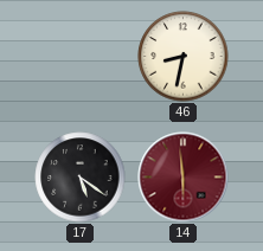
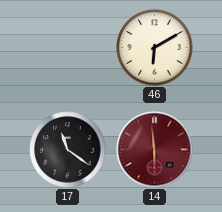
46: 8:32 -> 6:10
17: 5:21 -> 11:21
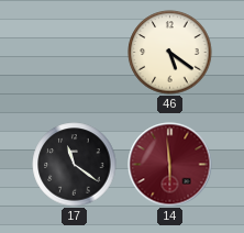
46: 6:10 -> 5:21
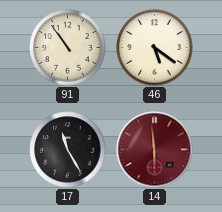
91: none -> 10:54
17: 11:21 -> 11:25
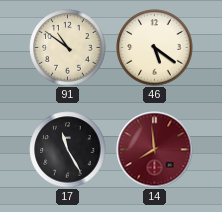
91: 10:54 -> 10:51
14: 5:59 -> 7:59
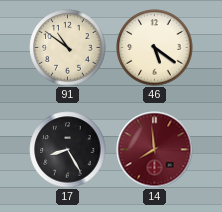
17: 11:25 -> 8:25
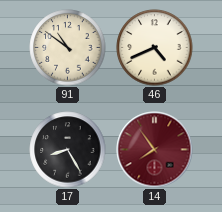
46: 5:21 -> 4:41
14: 7:59 -> 7:54
